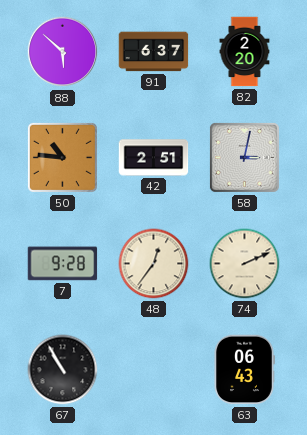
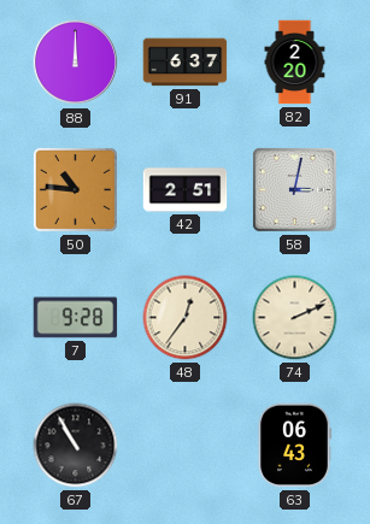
88: 5:52 -> 12:00
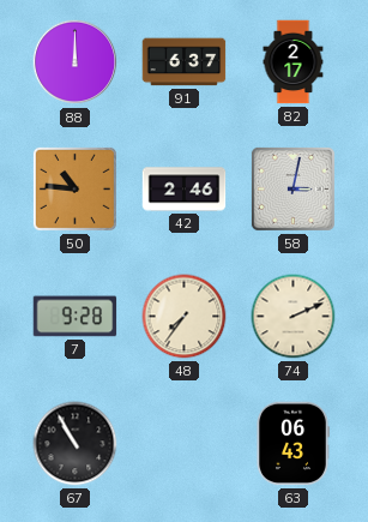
82: 2:20 -> 2:17
42: 2:51 -> 2:46
48: 12:36 -> 7:36
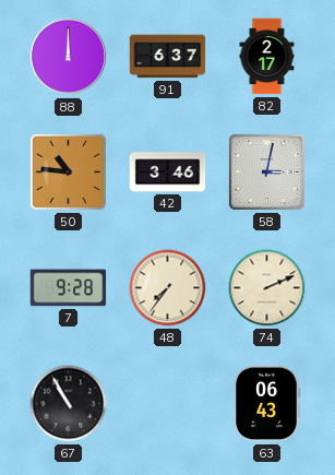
42: 2:46 -> 3:46
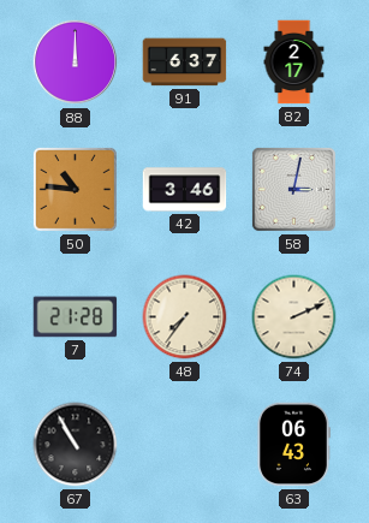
7: 9:28 -> 21:28
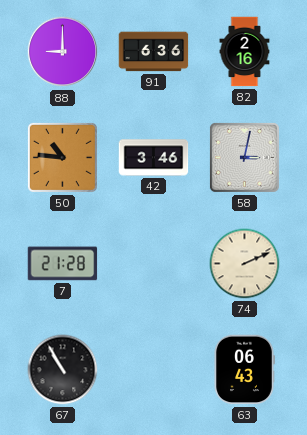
88: 12:00 -> 9:00
91: 6:37 -> 6:36
82: 2:17 -> 2:16
48: 7:36 -> none
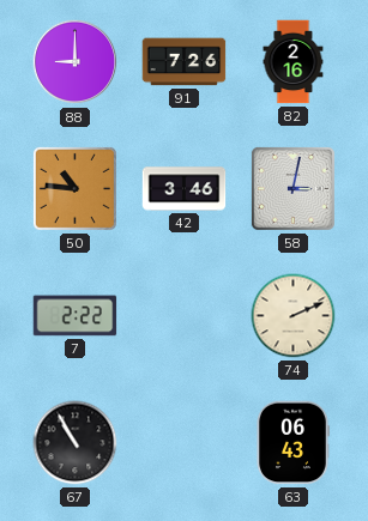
91: 6:36 -> 7:26
7: 21:28 -> 2:22
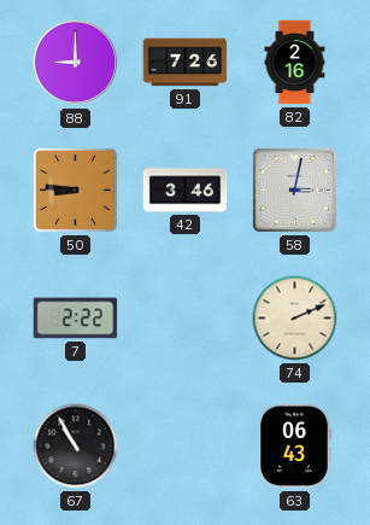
50: 10:46 -> 8:46
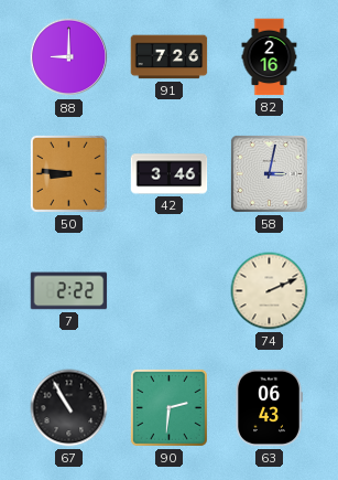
90: none -> 2:31
